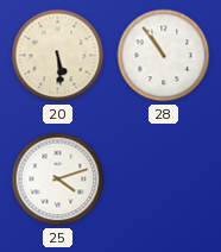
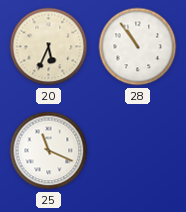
20: 5:29 -> 5:34
25: 4:12 -> 11:19
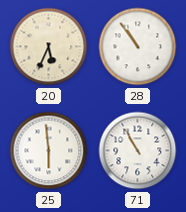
25: 11:19 -> 5:59
71: none -> 10:55
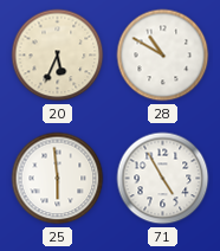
28: 10:54 -> 10:50
71: 10:55 -> 4:55
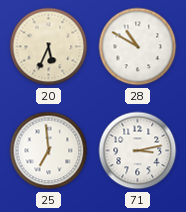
25: 5:59 -> 6:59
71: 4:55 -> 3:13
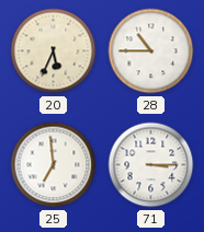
28: 10:50 -> 10:45
71: 3:13 -> 3:15
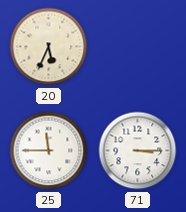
28: 10:45 -> none
25: 6:59 -> 11:45
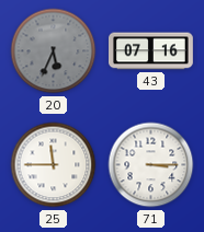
20 dial: cream -> grey
43: none -> 07:16
